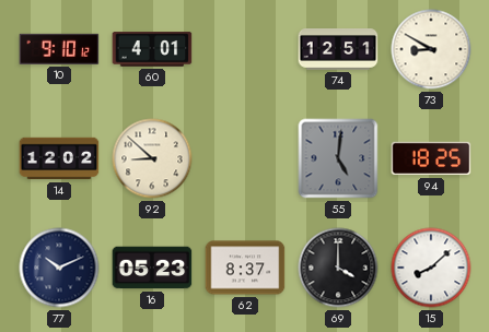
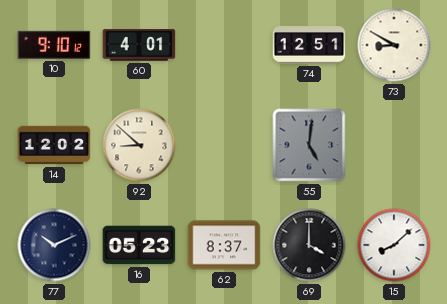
94: 18:25 -> none
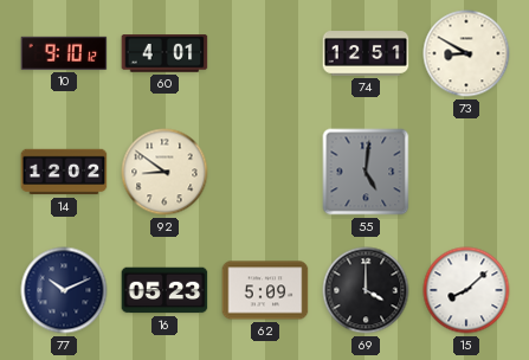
92: 8:52 -> 8:51
62: 8:37 -> 5:09
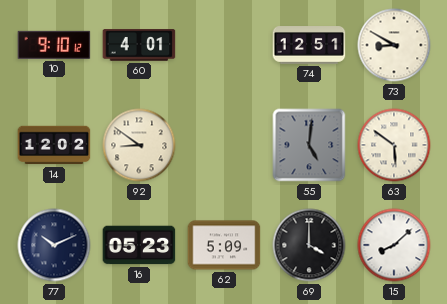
63: none -> 5:51
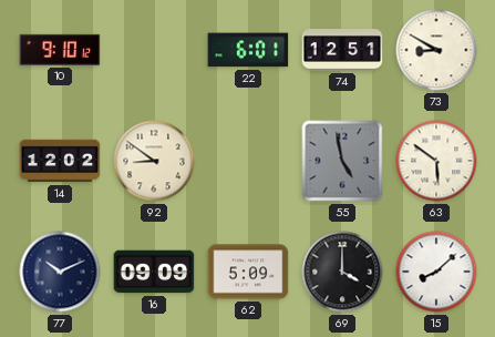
60: 4:01 -> none
22: none -> 6:01
55: 5:01 -> 4:58
16: 05:23 -> 09:09
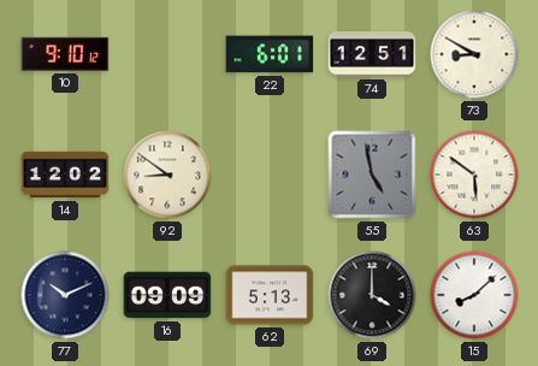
62: 5:09 -> 5:13
